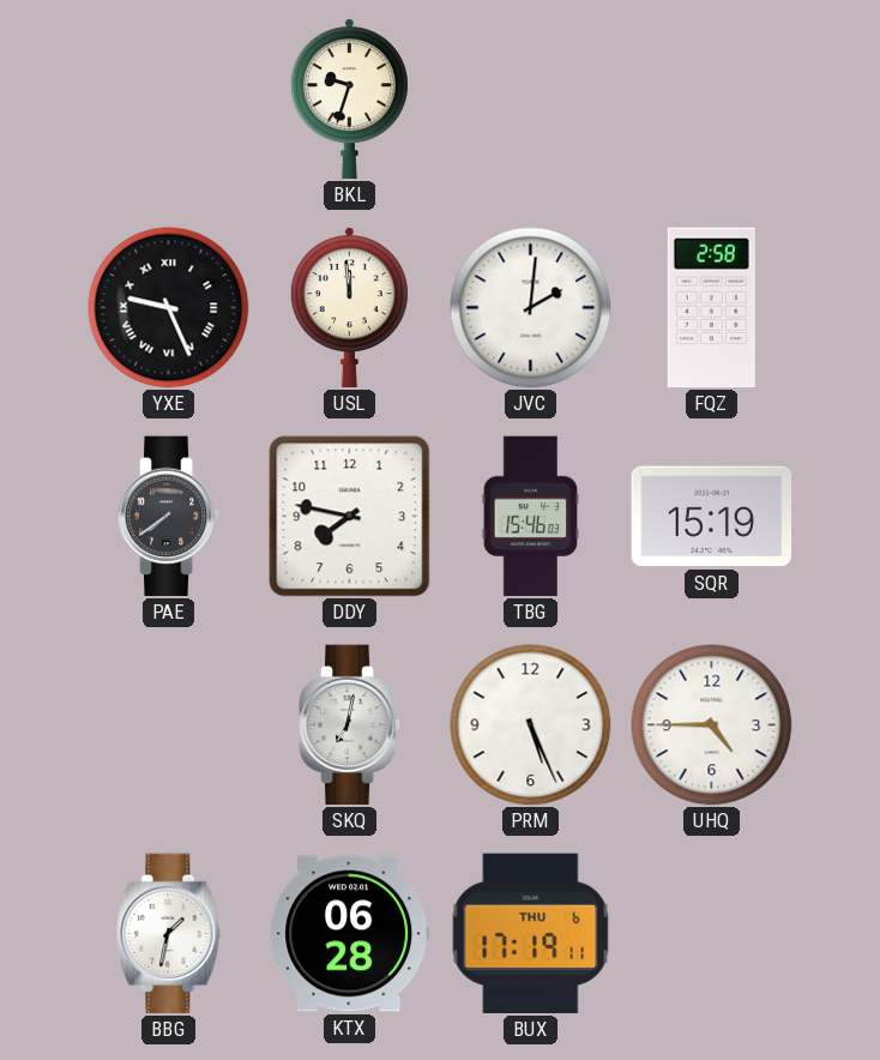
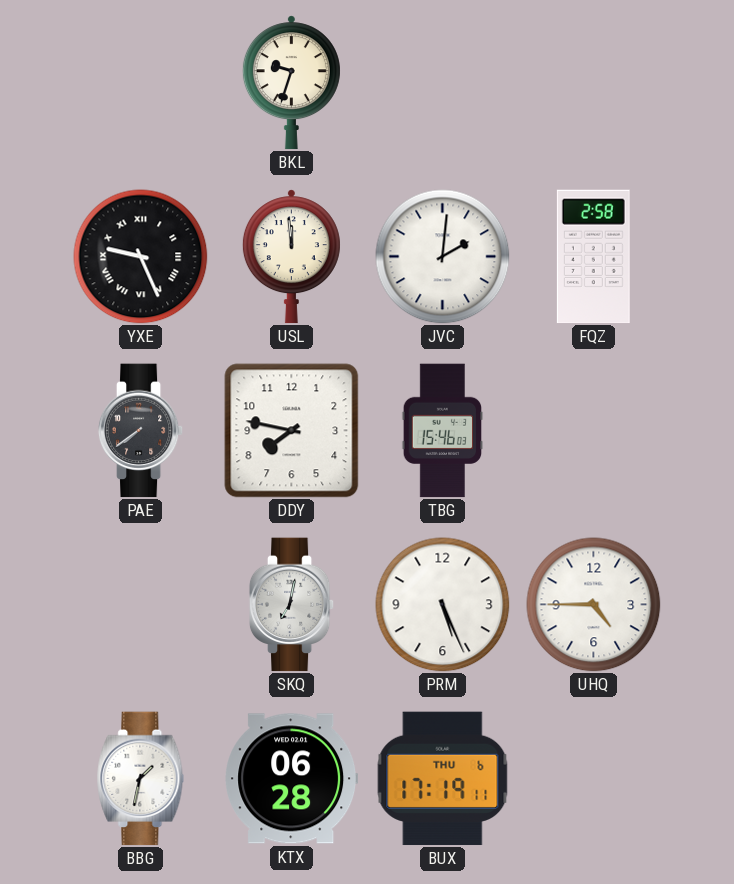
SQR: 15:19 -> none
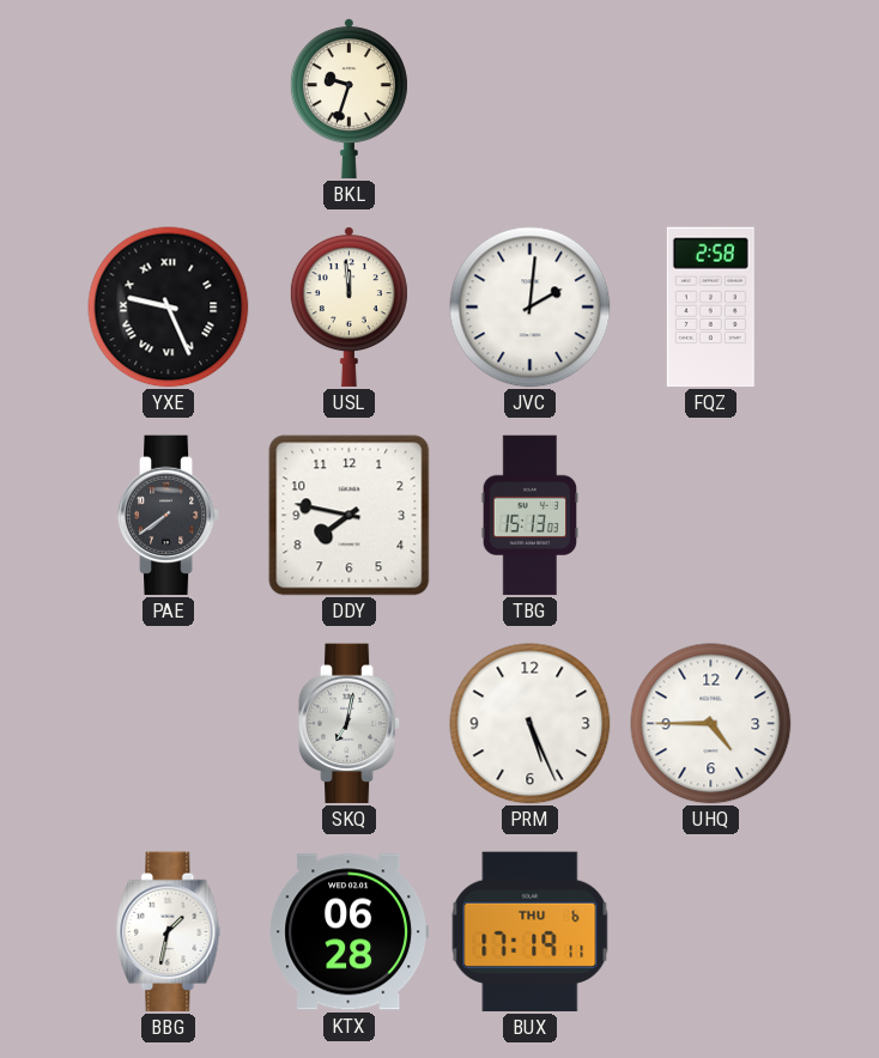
TBG: 15:46 -> 15:13
